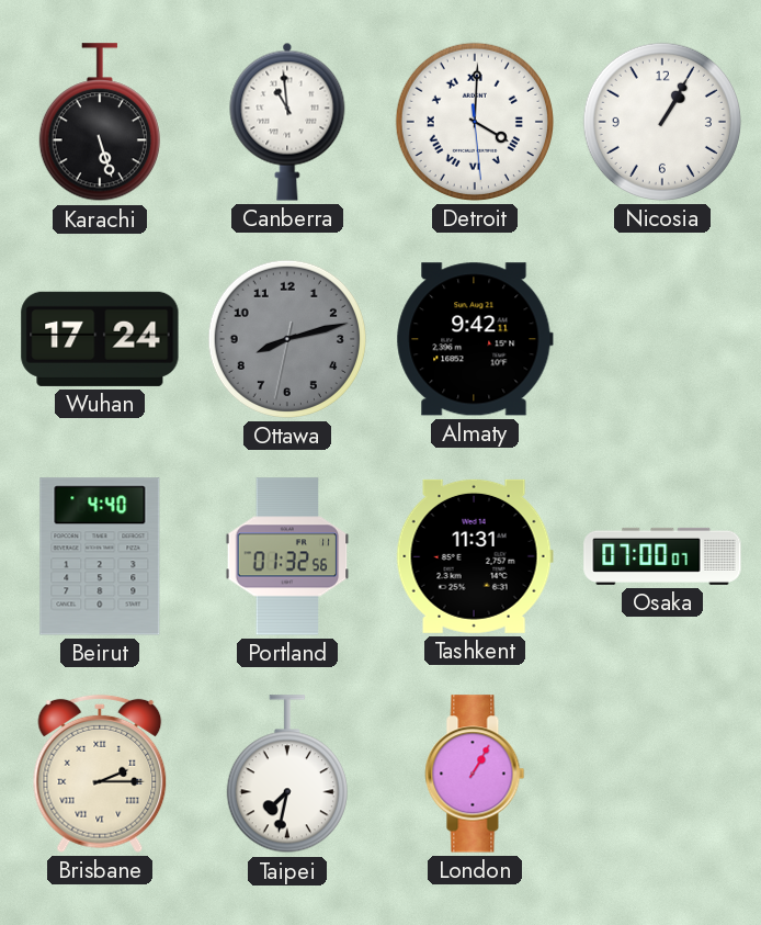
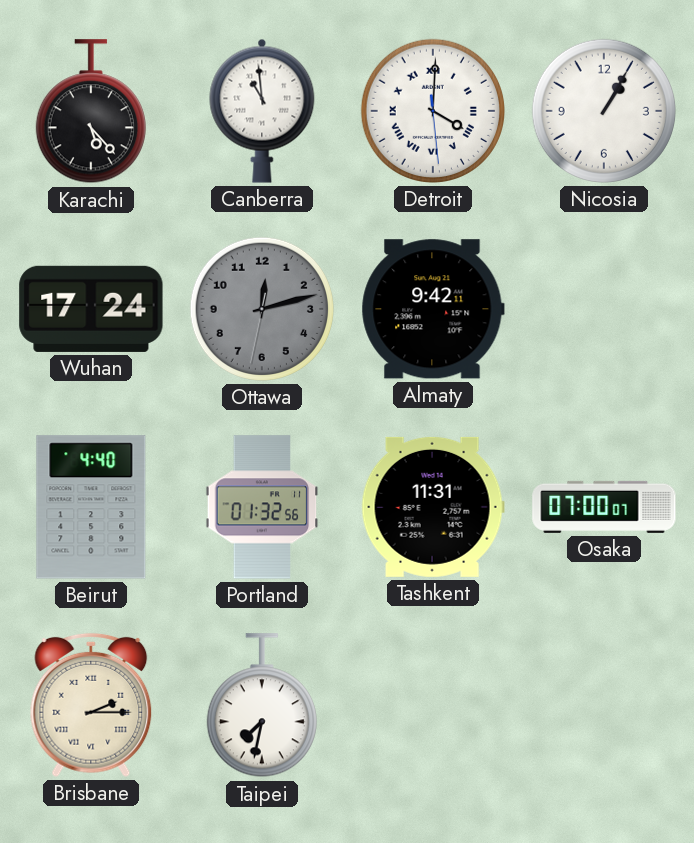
Karachi: 5:27 -> 5:23
Ottawa: 8:12 -> 12:12
London: 1:05 -> none
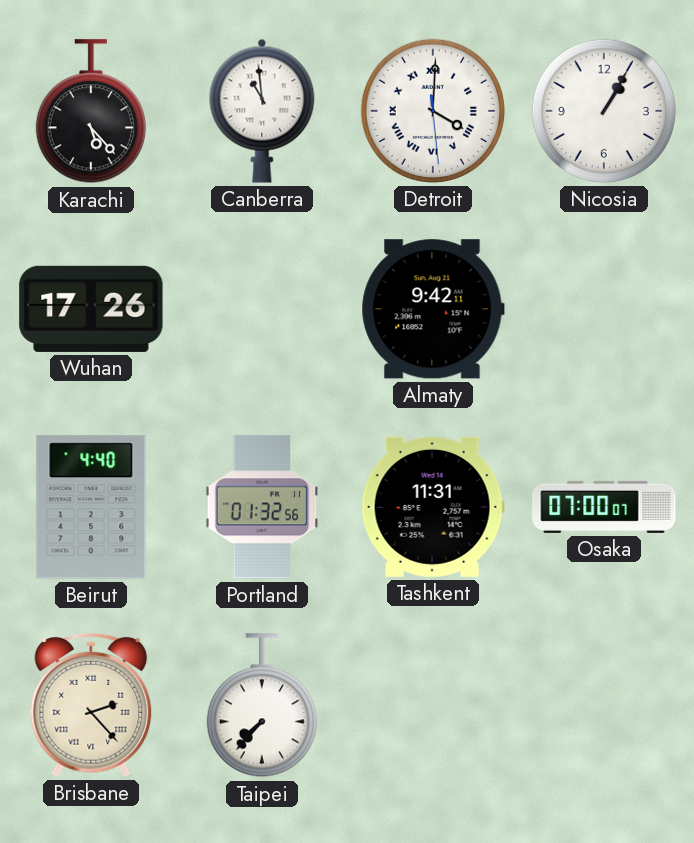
Wuhan: 17:24 -> 17:26
Ottawa: 12:12 -> none
Brisbane: 2:15 -> 2:23
Taipei: 7:32 -> 7:37
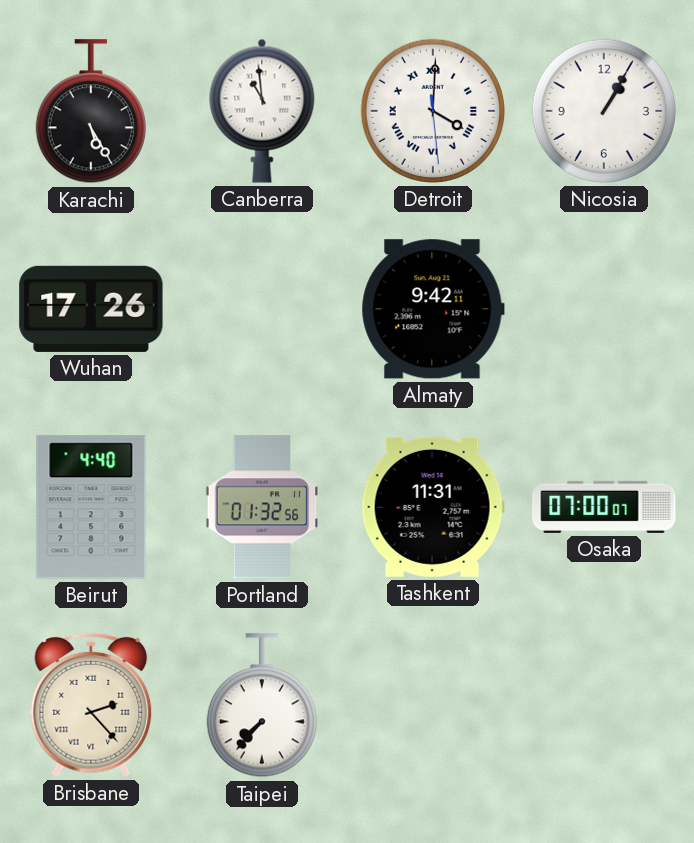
Karachi: 5:23 -> 5:25
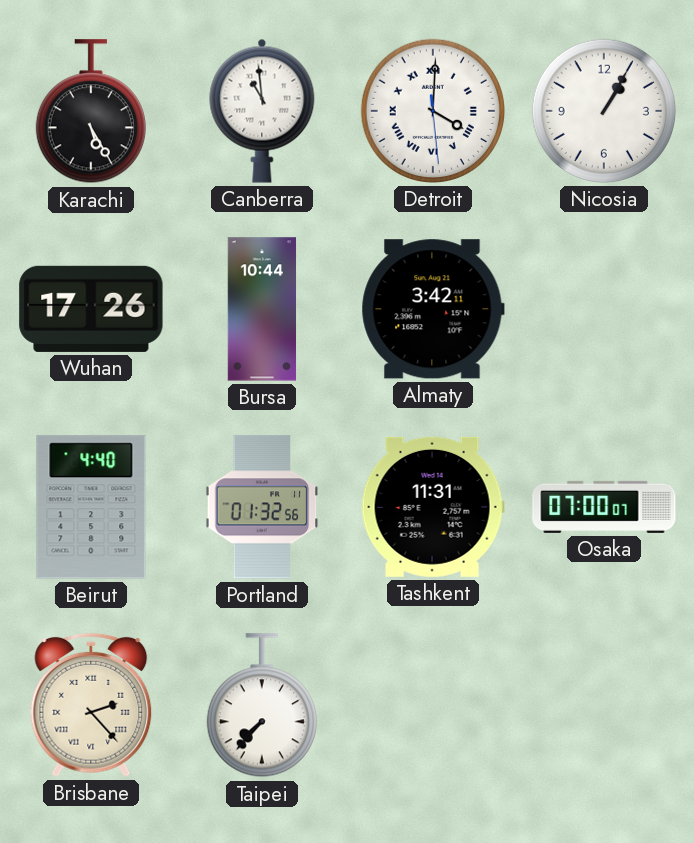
Bursa: none -> 10:44
Almaty: 9:42 -> 3:42
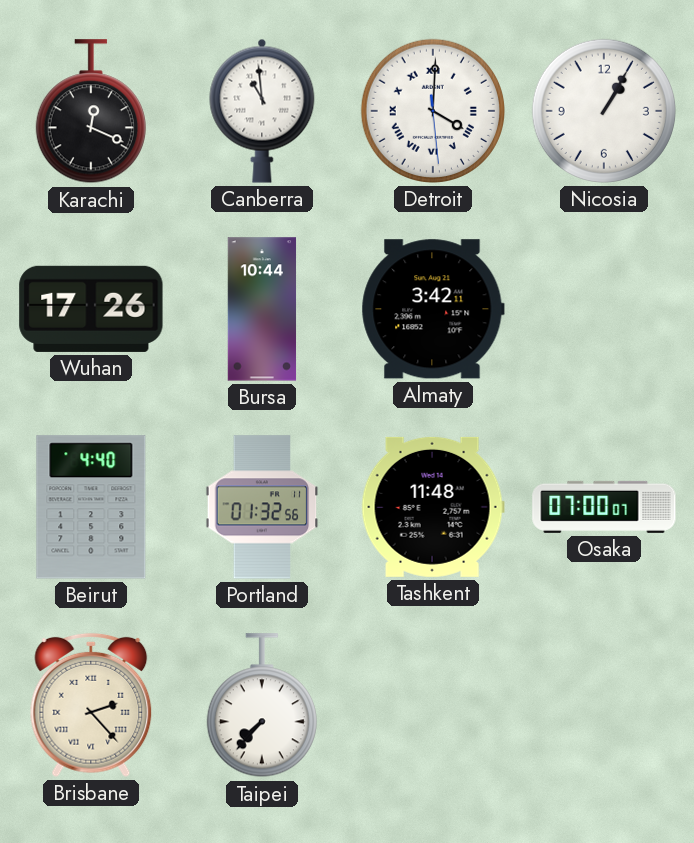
Karachi: 5:25 -> 12:19
Tashkent: 11:31 -> 11:48
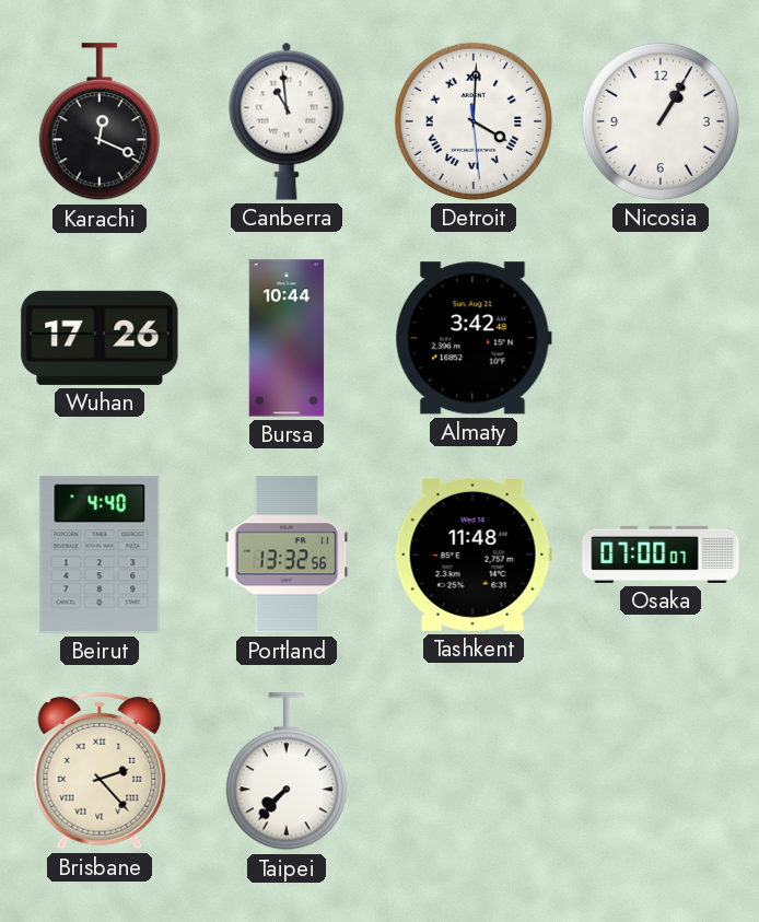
Almaty: 3:42:11 -> 3:42:48
Portland: 01:32 -> 13:32
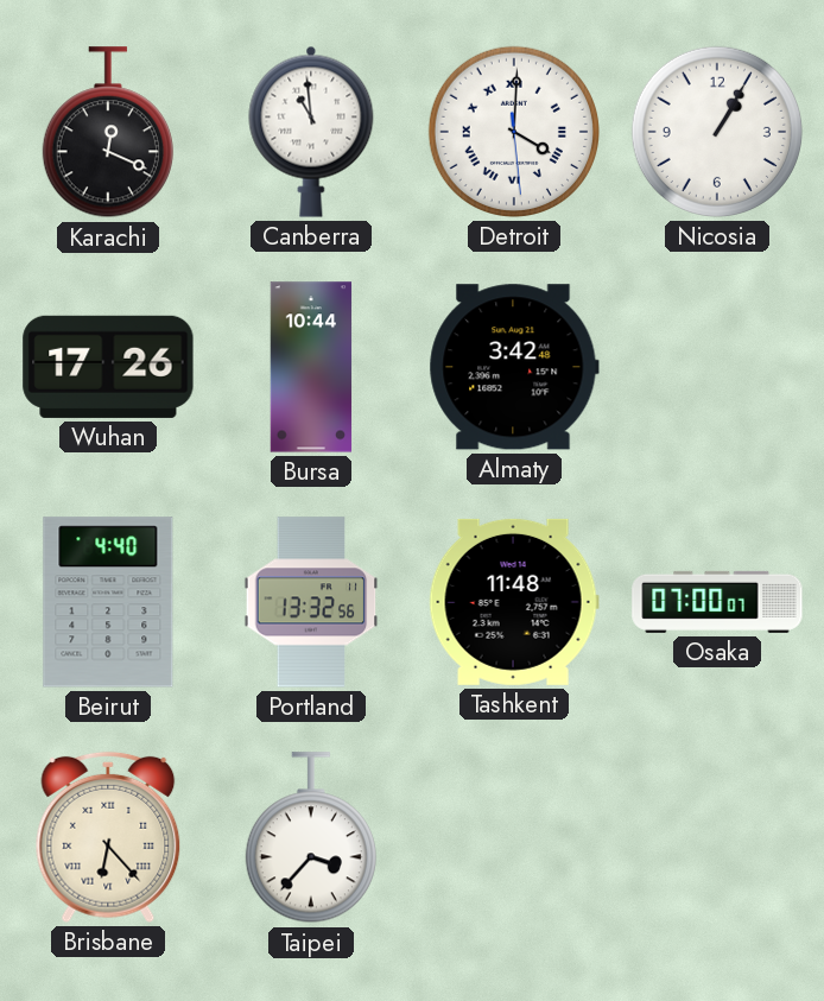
Brisbane: 2:23 -> 6:23
Taipei: 7:37 -> 3:37
